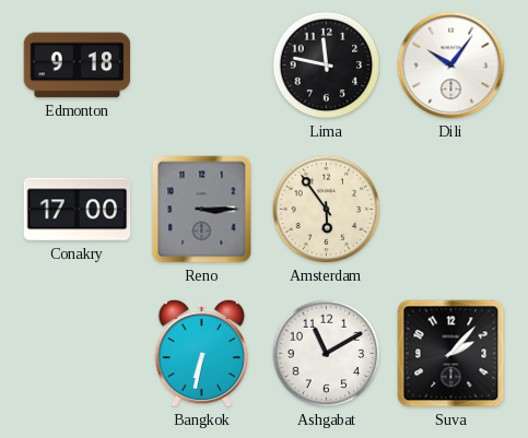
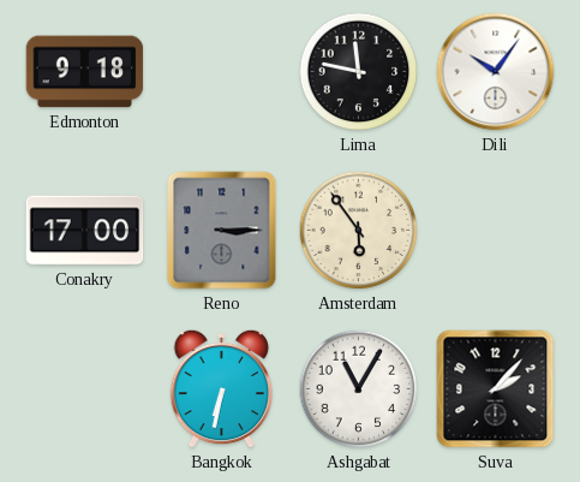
Ashgabat: 11:10 -> 11:05
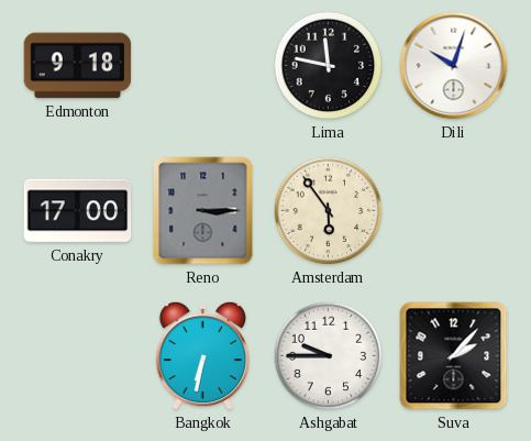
Dili: 10:06 -> 10:03
Ashgabat: 11:05 -> 9:45
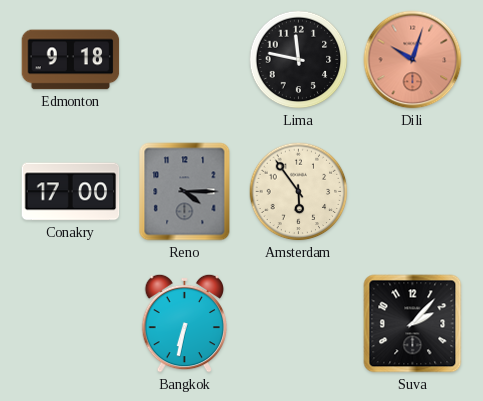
Dili dial: white -> salmon
Reno: 3:15 -> 4:15
Ashgabat: 9:45 -> none
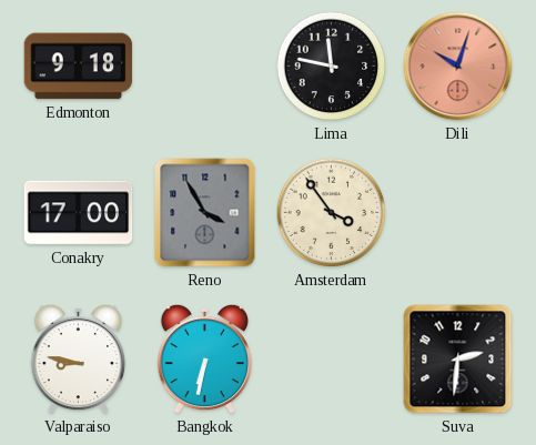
Reno: 4:15 -> 3:55
Amsterdam: 5:54 -> 3:54
Valparaiso: none -> 8:47
Suva: 2:07 -> 2:31
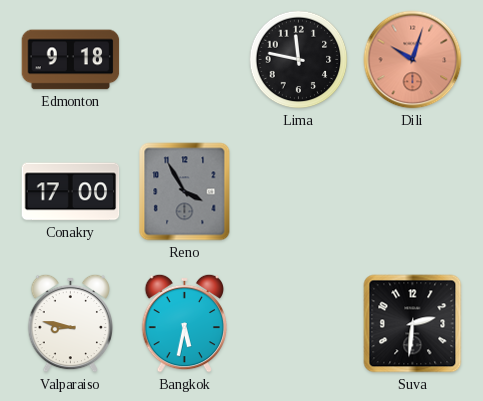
Amsterdam: 3:54 -> none
Bangkok: 6:32 -> 5:32
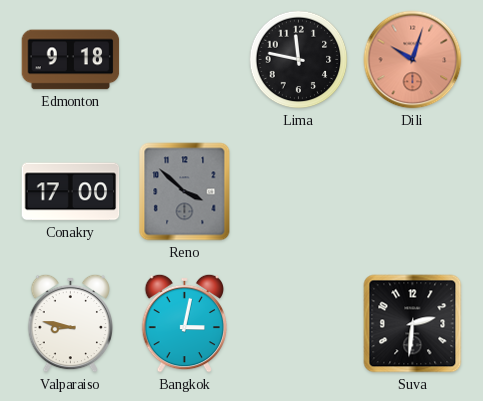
Reno: 3:55 -> 3:52
Bangkok: 5:32 -> 3:02
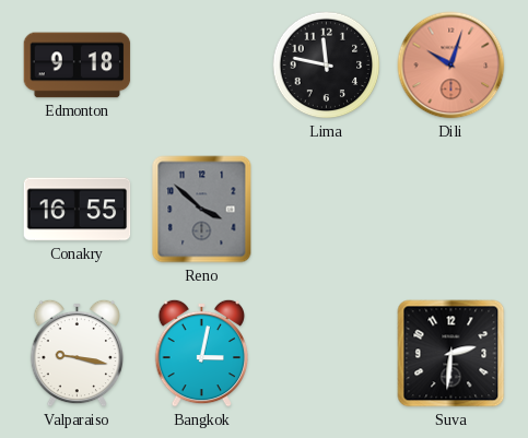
Conakry: 17:00 -> 16:55
Valparaiso: 8:47 -> 9:17
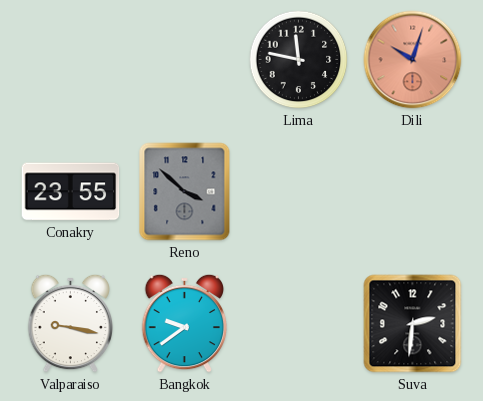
Edmonton: 9:18 -> none
Conakry: 16:55 -> 23:55
Bangkok: 3:02 -> 9:39
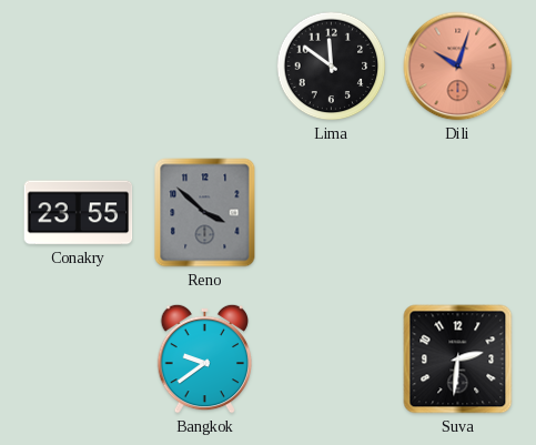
Lima: 11:47 -> 11:51
Valparaiso: 9:17 -> none
